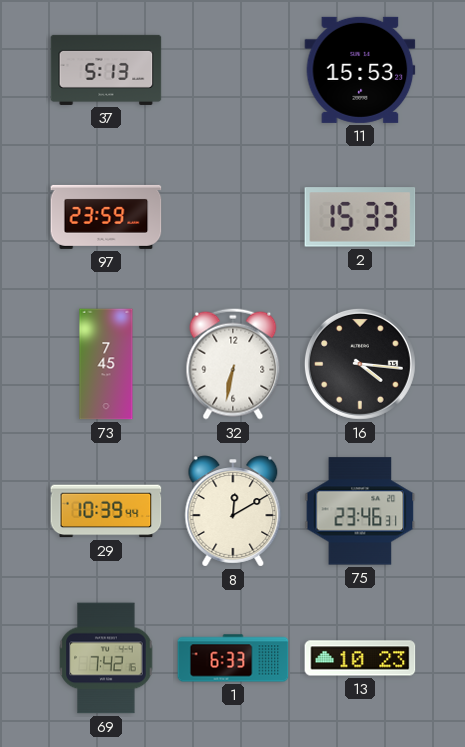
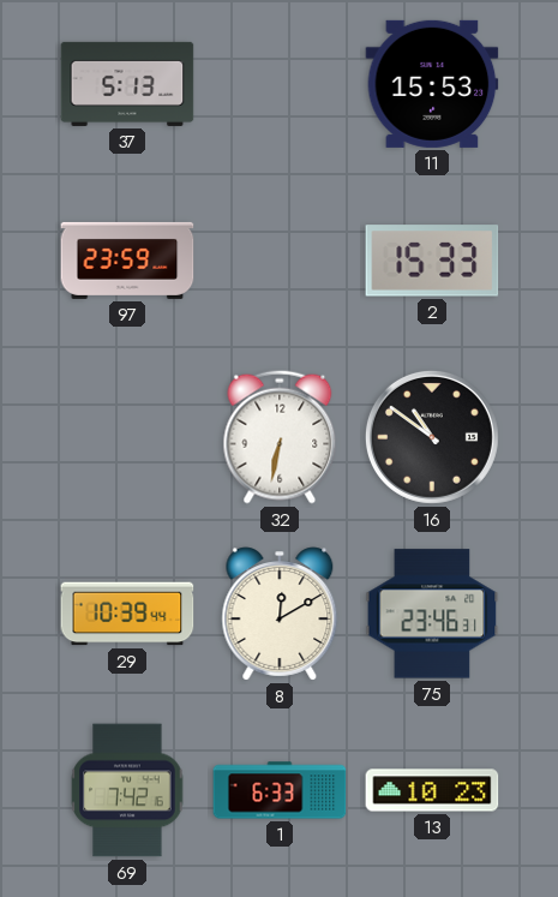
73: 7:45 -> none
16: 4:16 -> 10:51
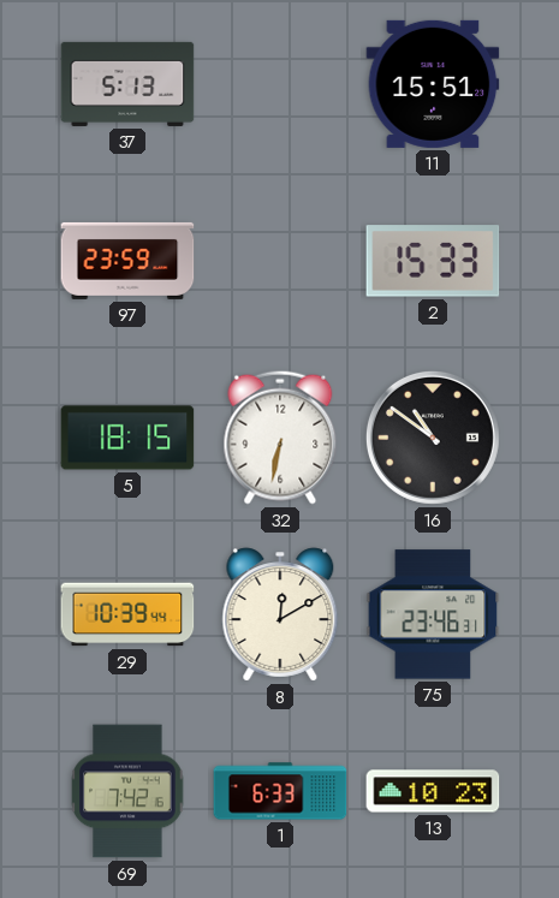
11: 15:53 -> 15:51
5: none -> 18:15
